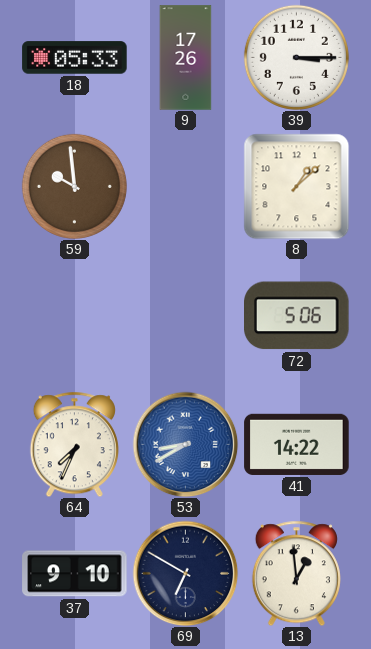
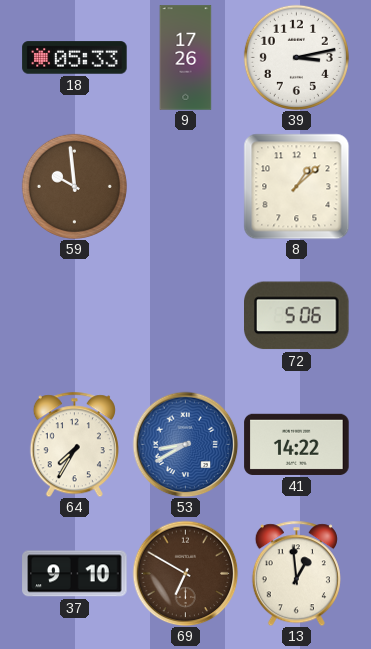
39: 3:15 -> 3:13
64: 7:34 -> 7:35
69 dial: navy -> brown
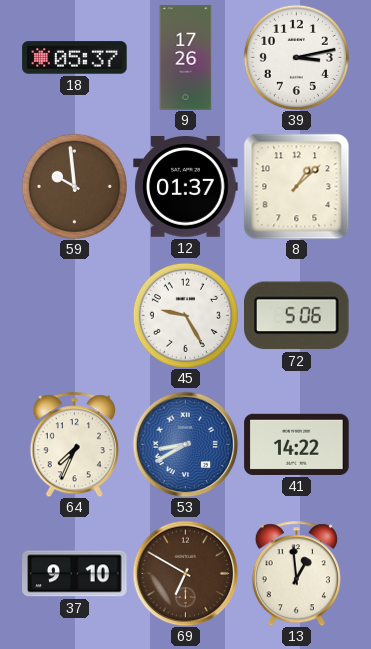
18: 05:33 -> 05:37
12: none -> 01:37
45: none -> 9:25
64: 7:35 -> 7:34
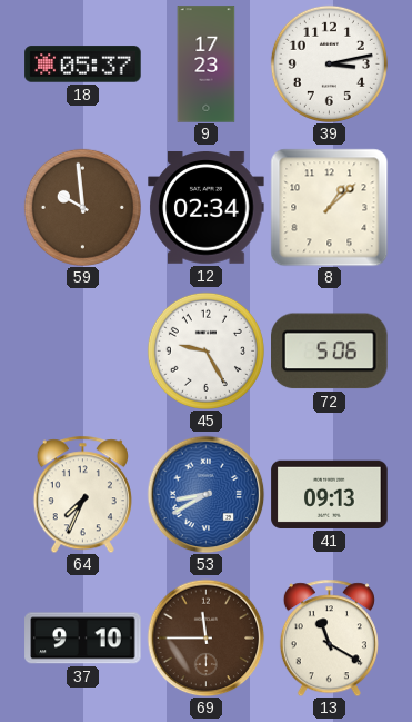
9: 17:26 -> 17:23
12: 01:37 -> 02:34
41: 14:22 -> 09:13
69: 6:50 -> 11:45
13: 12:59 -> 11:20
